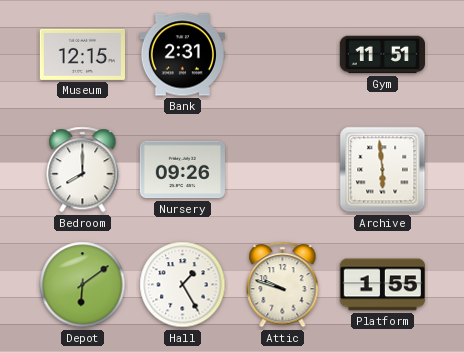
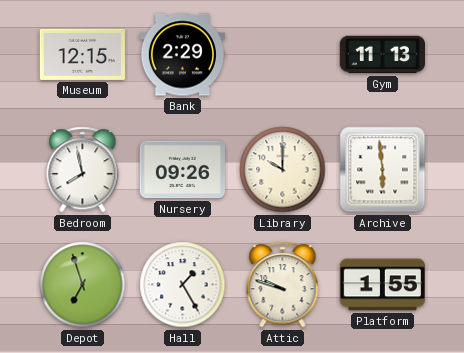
Bank: 2:31 -> 2:29
Gym: 11:51 -> 11:13
Bedroom: 8:00 -> 7:58
Library: none -> 10:00
Depot: 6:09 -> 6:57
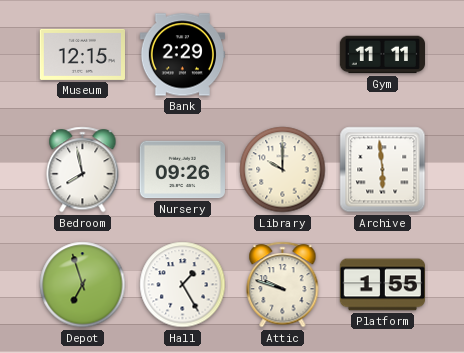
Gym: 11:13 -> 11:11
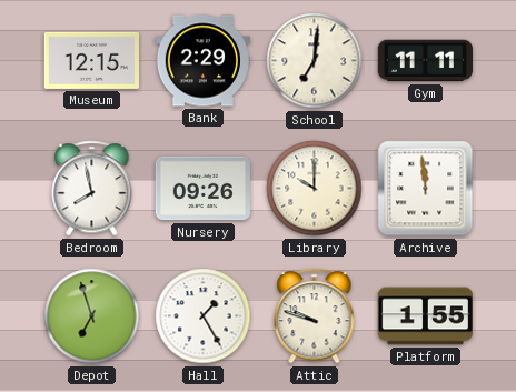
School: none -> 7:01
Archive: 5:59 -> 11:59
